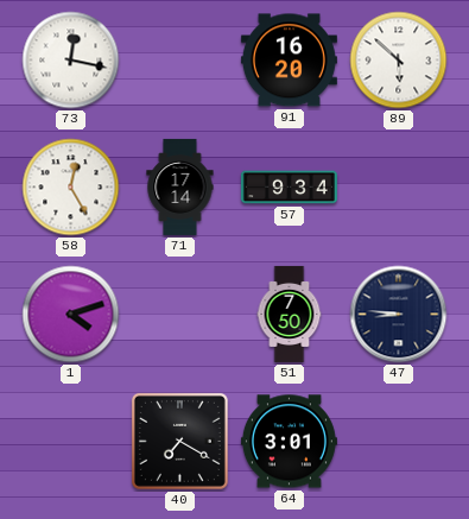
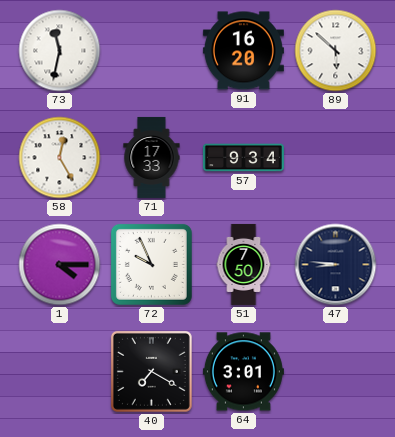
73: 12:17 -> 11:32
71: 17:14 -> 17:33
1: 4:12 -> 4:15
72: none -> 9:56
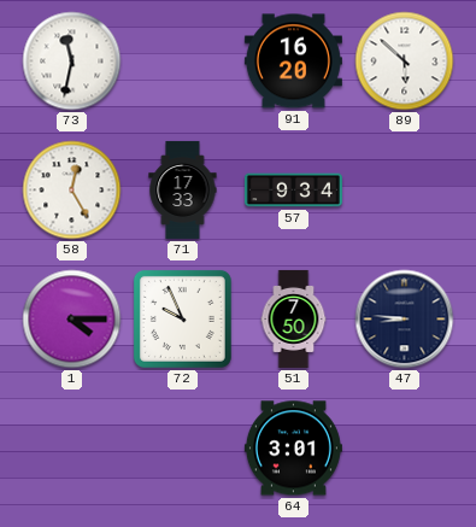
40: 7:20 -> none
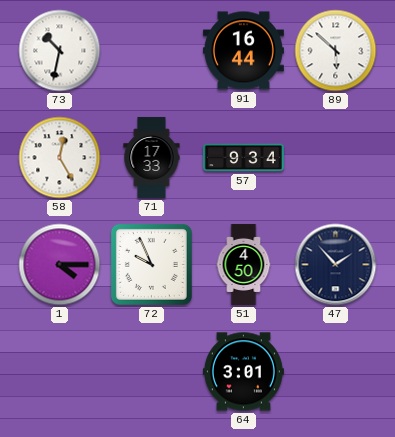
73: 11:32 -> 10:32
91: 16:20 -> 16:44
51: 7:50 -> 4:50
47: 8:46 -> 1:53
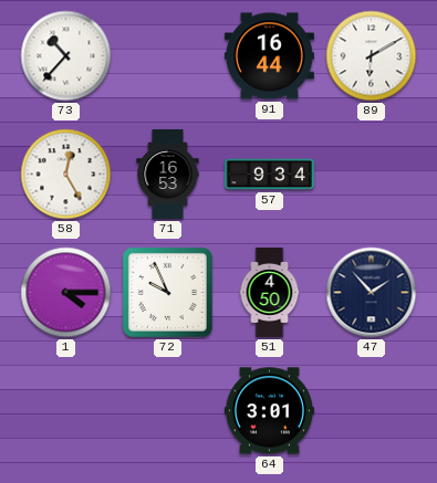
73: 10:32 -> 10:37
89: 5:52 -> 6:10
71: 17:33 -> 16:53
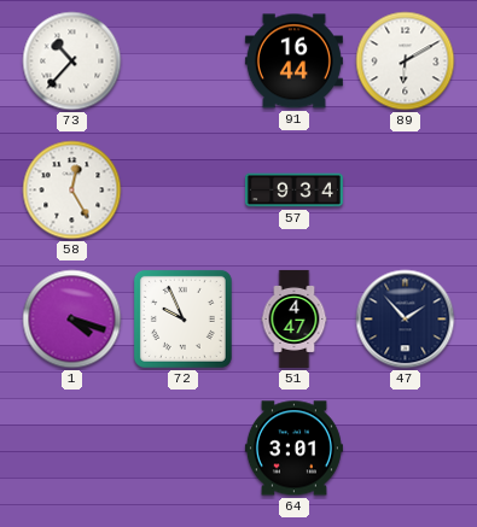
71: 16:53 -> none
1: 4:15 -> 4:18
51: 4:50 -> 4:47
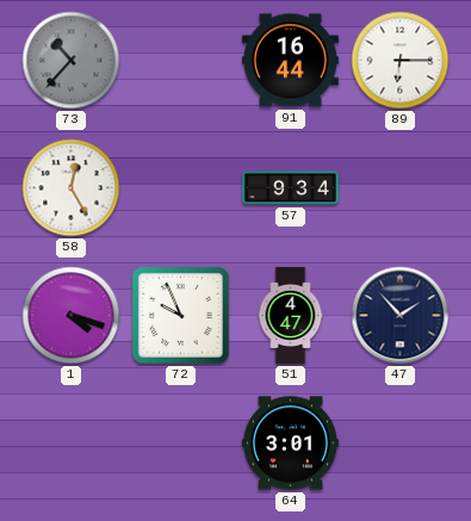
73 dial: white -> grey
89: 6:10 -> 6:15
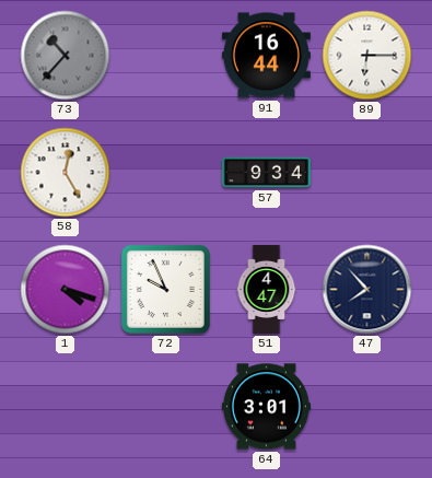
47: 1:53 -> 7:53
